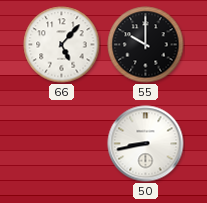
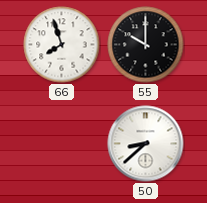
66: 5:07 -> 7:57
50: 8:43 -> 8:38
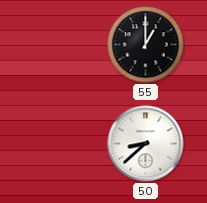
66: 7:57 -> none
55: 10:00 -> 1:00
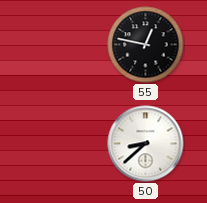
55: 1:00 -> 12:47
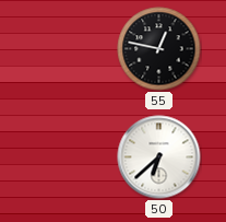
50: 8:38 -> 6:38
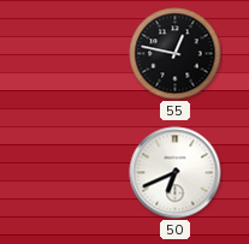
50: 6:38 -> 6:41
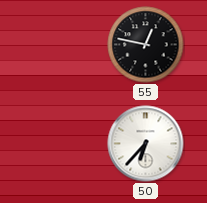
50: 6:41 -> 6:37
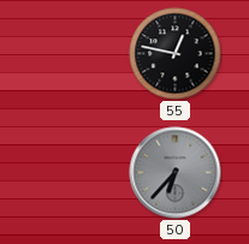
50 dial: white -> grey
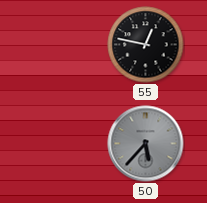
50: 6:37 -> 5:37
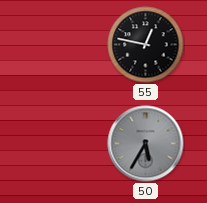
50: 5:37 -> 5:35
